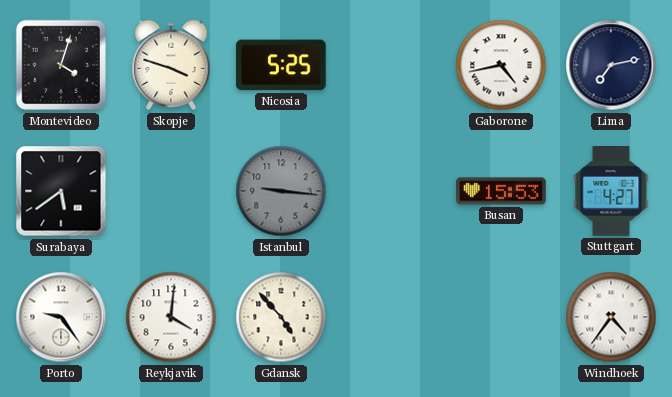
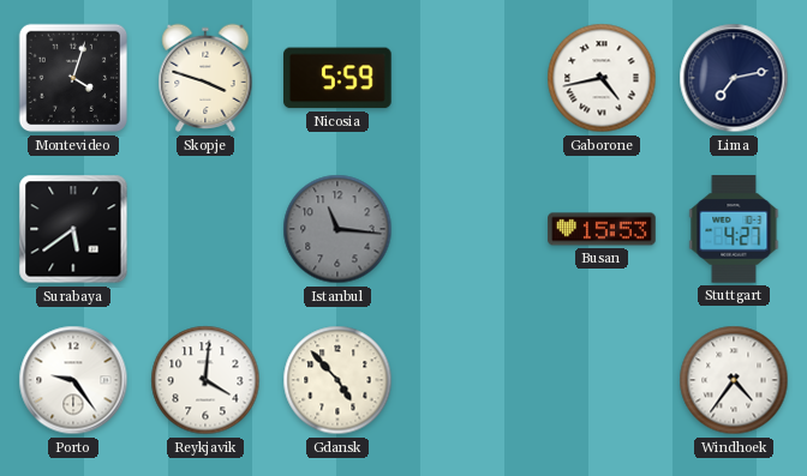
Nicosia: 5:25 -> 5:59
Istanbul: 9:16 -> 11:16
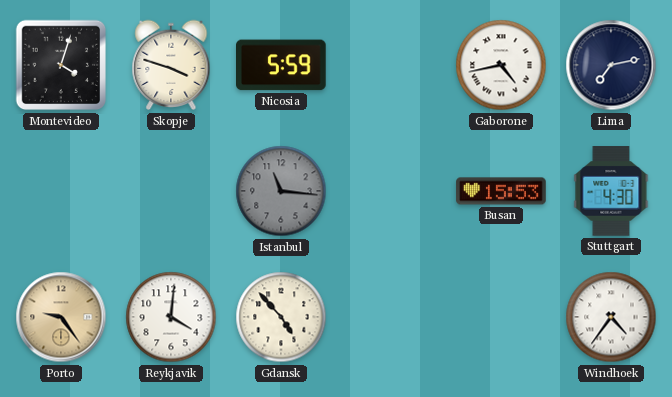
Surabaya: 5:39 -> none
Stuttgart: 4:27 -> 4:30
Porto dial: white -> champagne
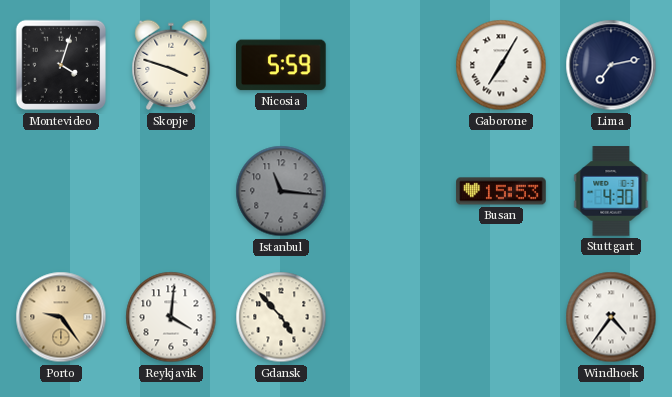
Gaborone: 4:43 -> 7:05
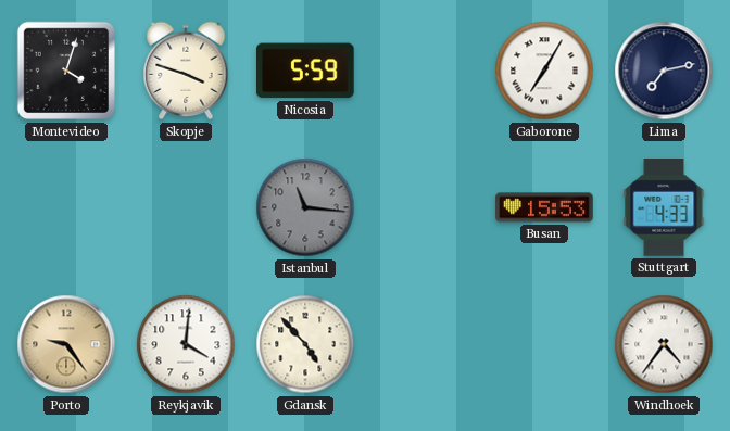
Stuttgart: 4:30 -> 4:33
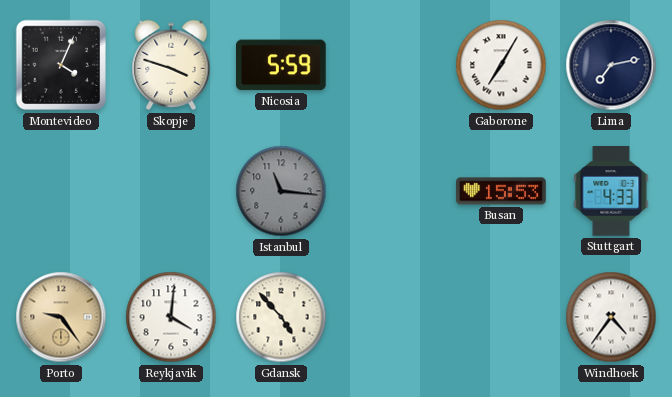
Montevideo: 4:03 -> 4:04
